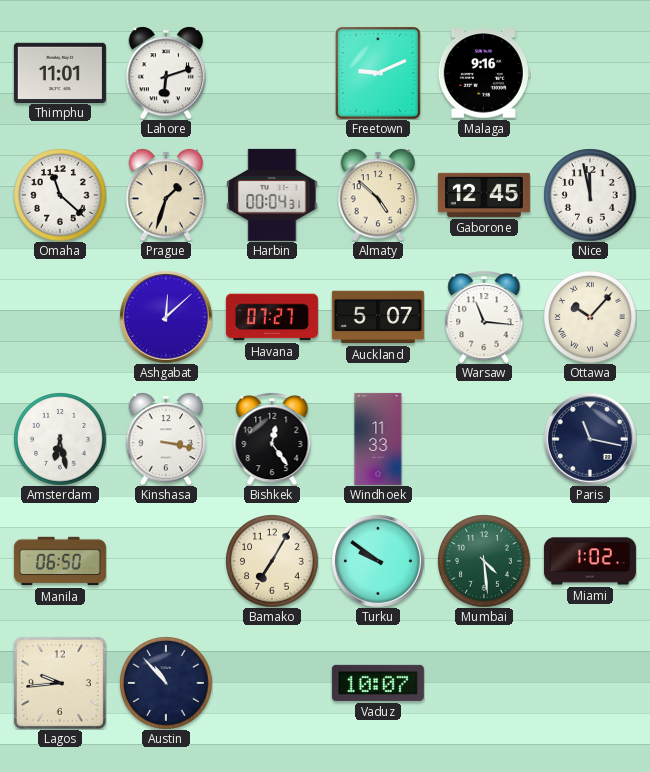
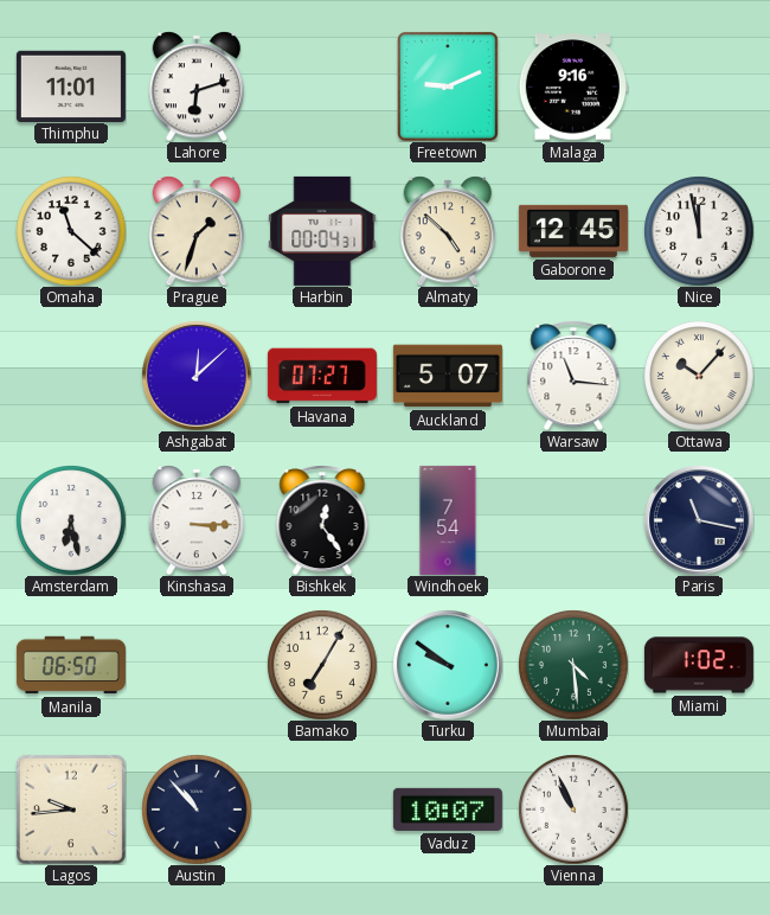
Kinshasa: 3:17 -> 3:15
Windhoek: 11:33 -> 7:54
Vienna: none -> 10:56
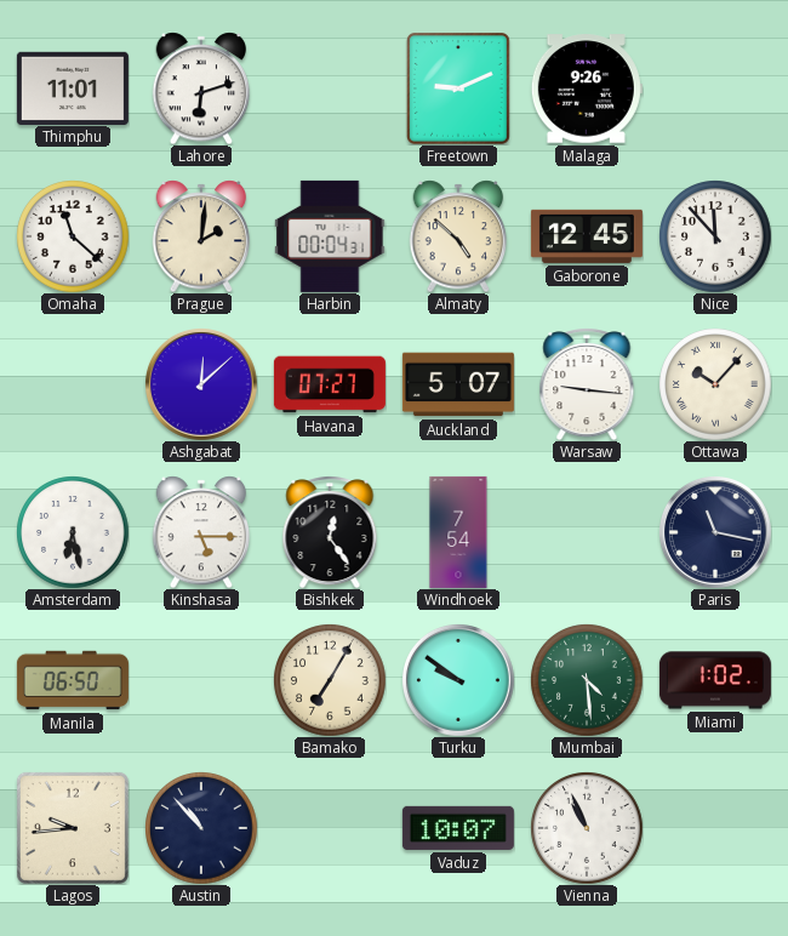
Malaga: 9:16 -> 9:26
Prague: 1:33 -> 2:01
Nice: 11:58 -> 11:53
Warsaw: 11:16 -> 9:16
Kinshasa: 3:15 -> 5:15
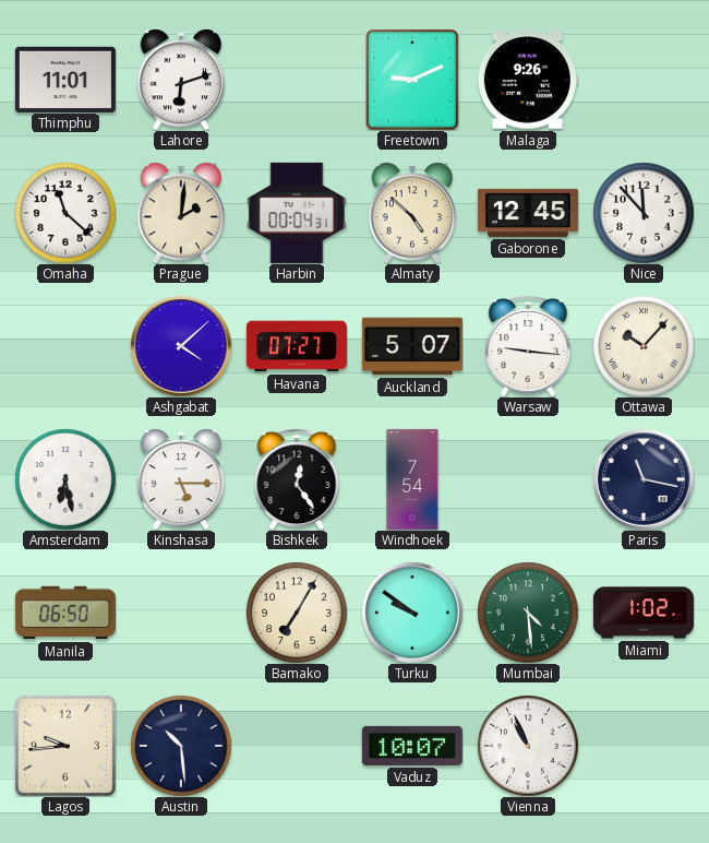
Ashgabat: 12:08 -> 4:08
Austin: 10:53 -> 10:29
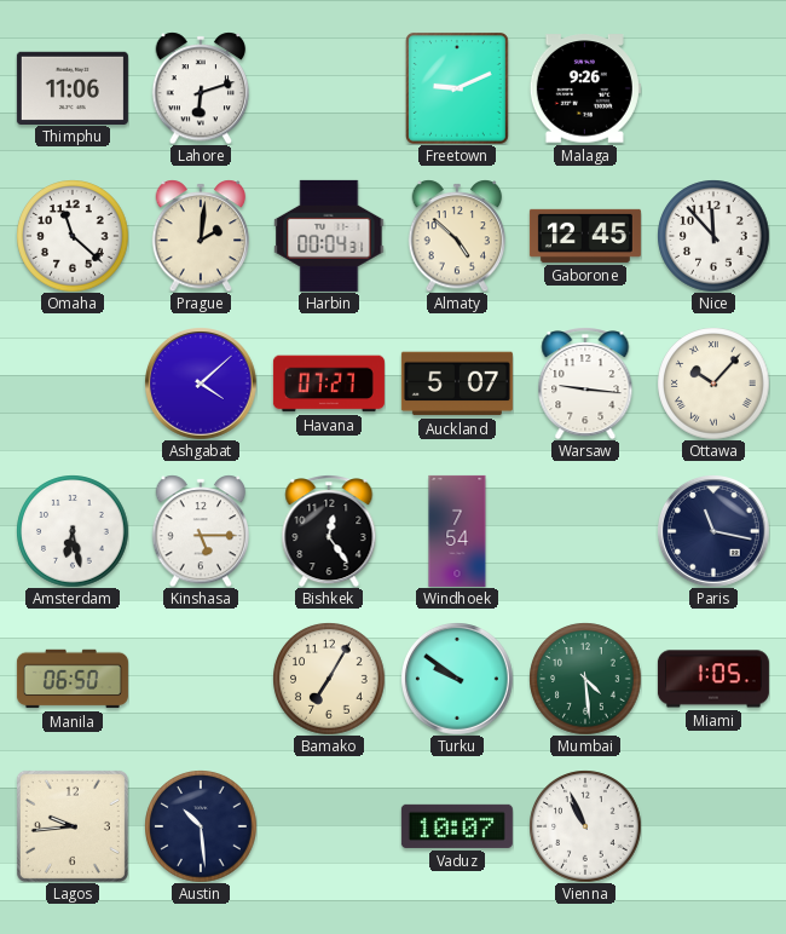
Thimphu: 11:01 -> 11:06
Miami: 1:02 -> 1:05
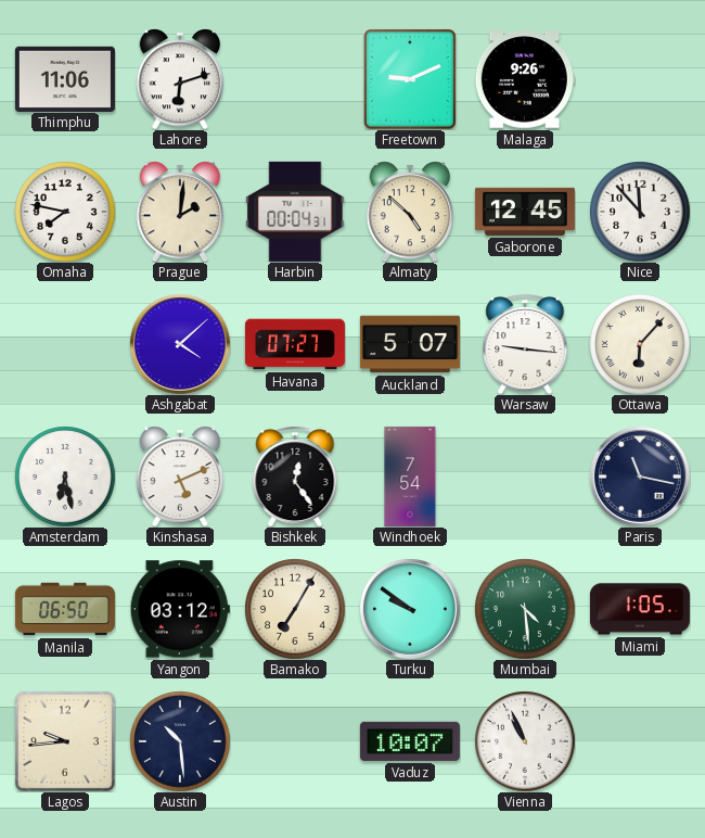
Omaha: 11:22 -> 7:47
Ottawa: 10:07 -> 6:07
Kinshasa: 5:15 -> 5:11
Yangon: none -> 03:12
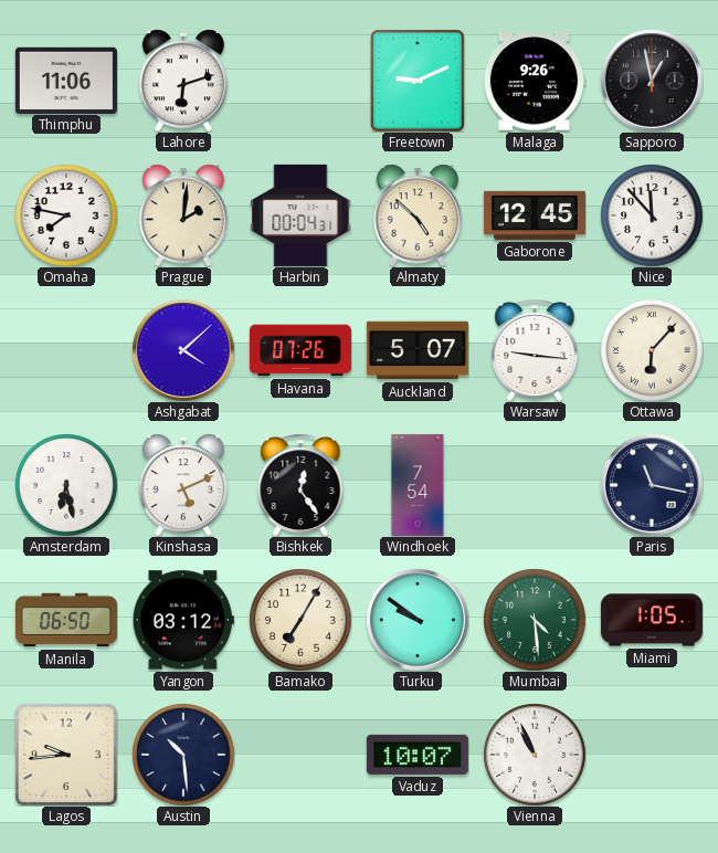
Sapporo: none -> 12:58
Havana: 07:27 -> 07:26
